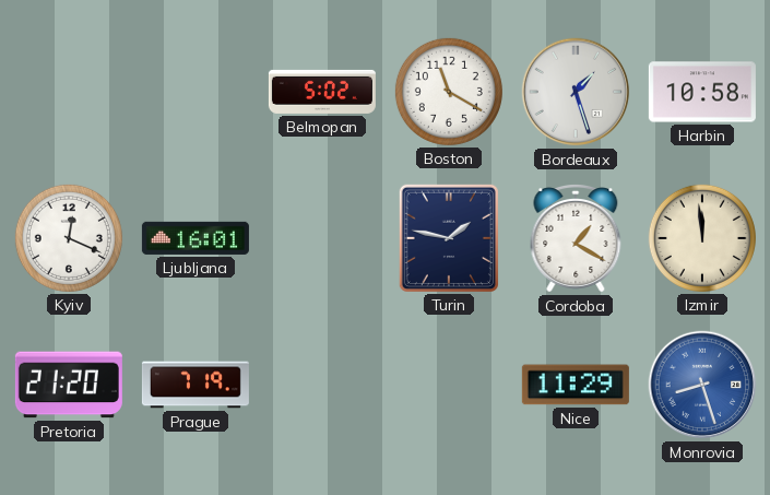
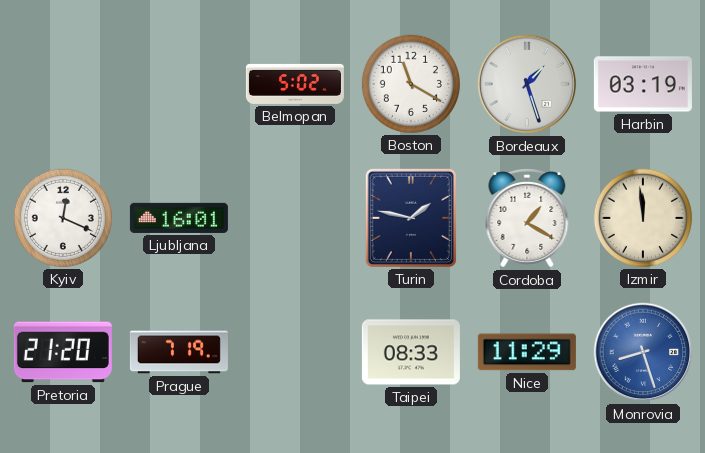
Harbin: 10:58 -> 03:19
Taipei: none -> 08:33
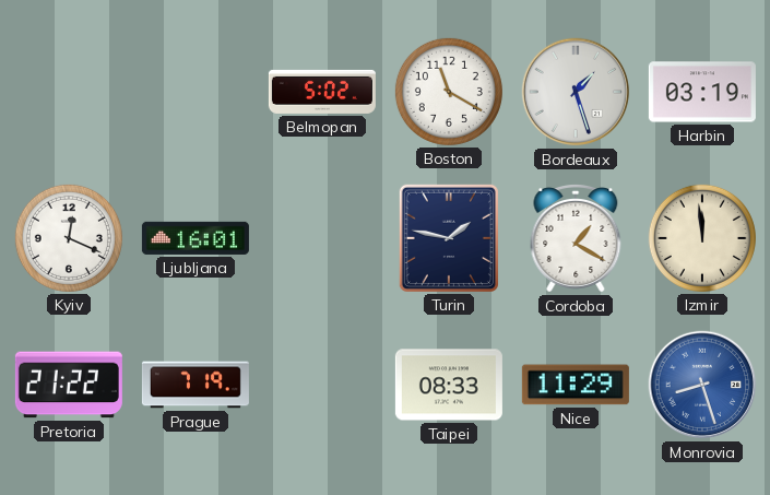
Pretoria: 21:20 -> 21:22
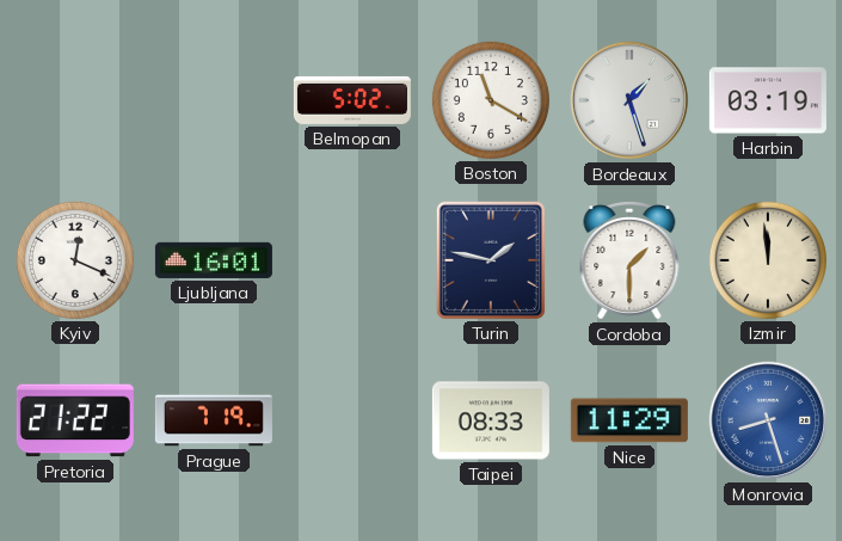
Cordoba: 1:20 -> 1:30
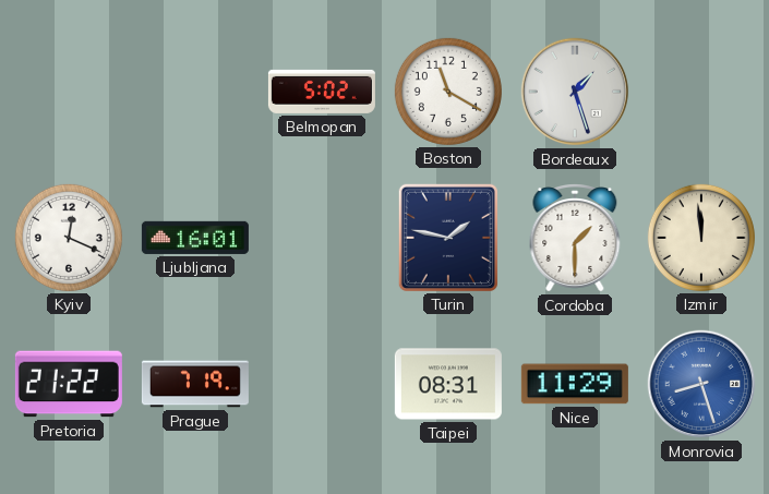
Harbin: 03:19 -> none
Taipei: 08:33 -> 08:31
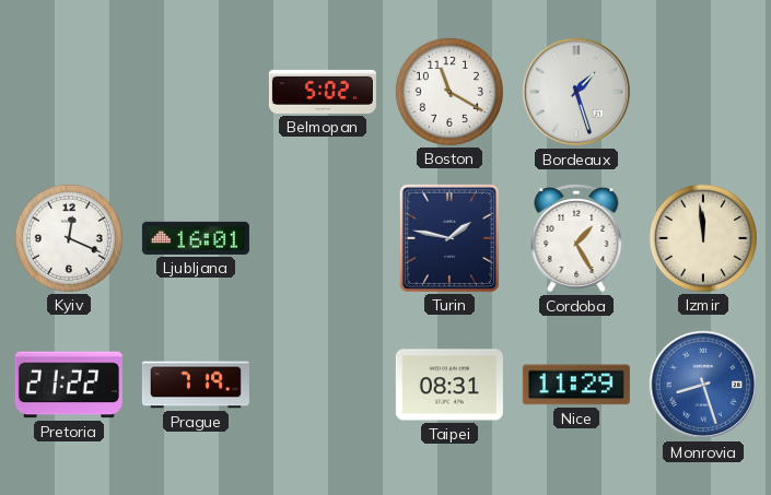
Cordoba: 1:30 -> 1:25
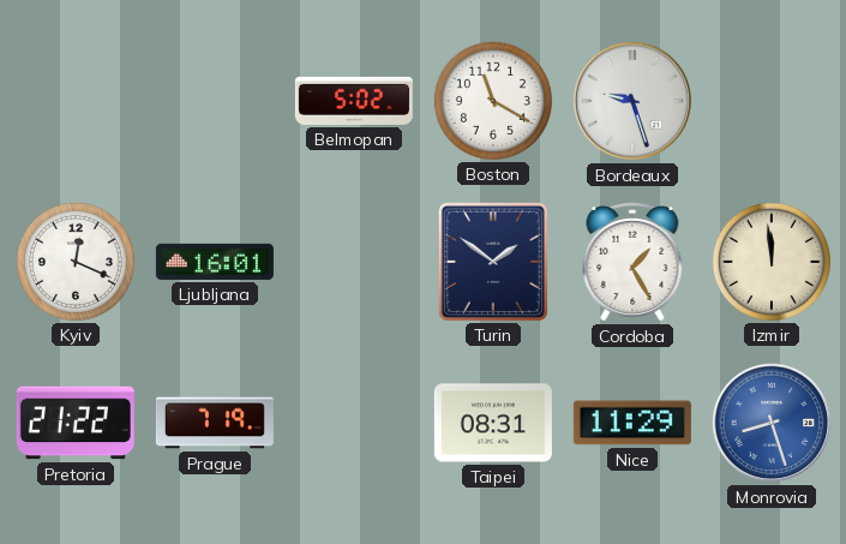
Bordeaux: 1:27 -> 9:27
Turin: 1:47 -> 1:51
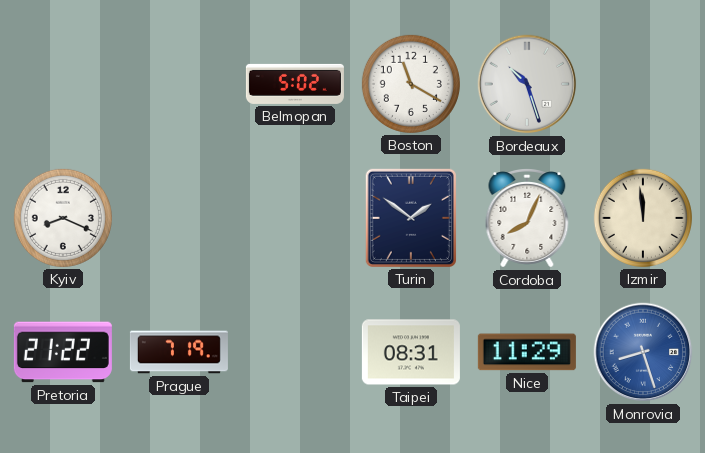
Bordeaux: 9:27 -> 10:27
Kyiv: 12:19 -> 8:19
Ljubljana: 16:01 -> none
Cordoba: 1:25 -> 8:04
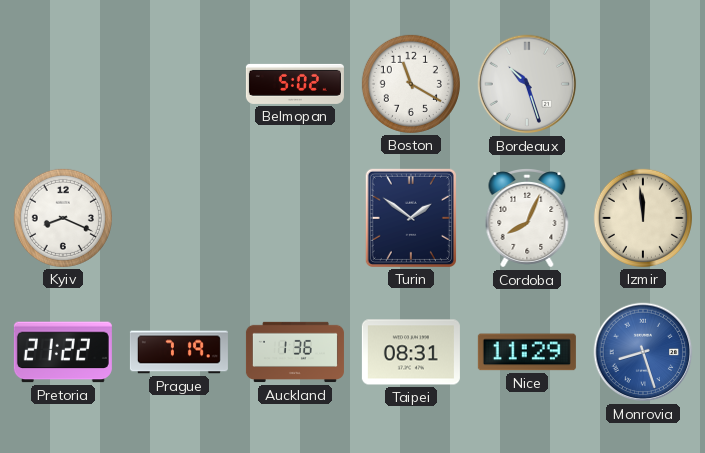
Auckland: none -> 1:36
